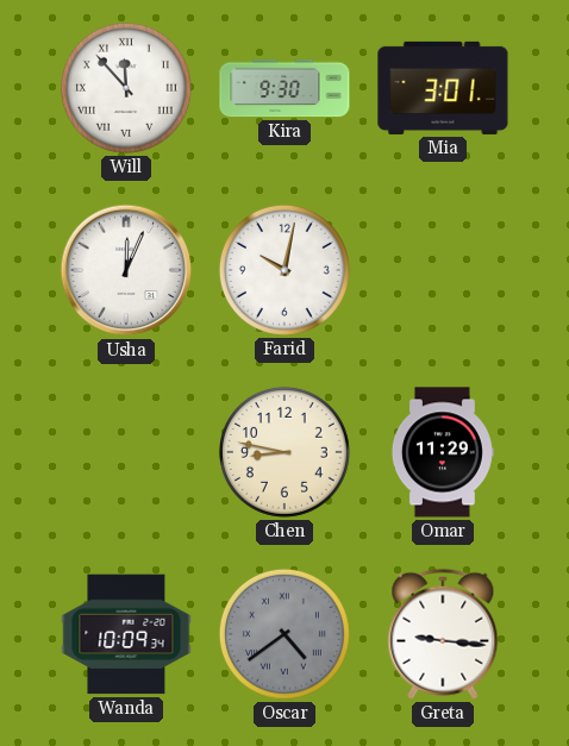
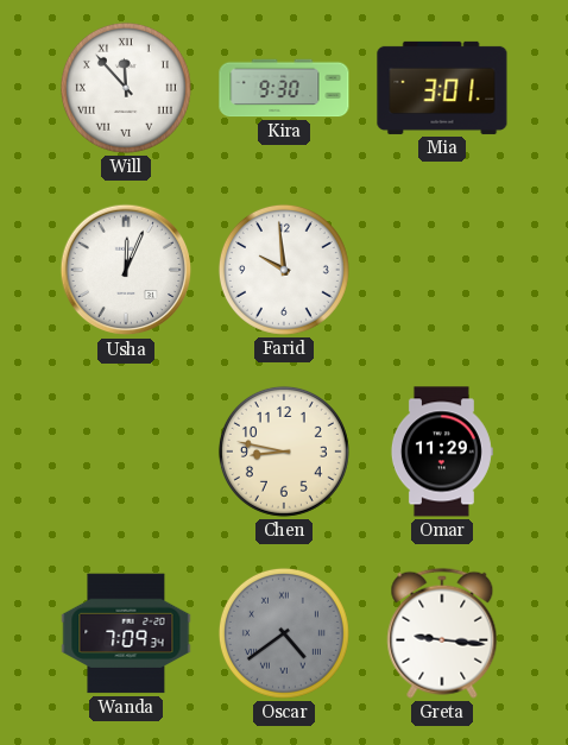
Farid: 10:02 -> 9:59
Wanda: 10:09 -> 7:09
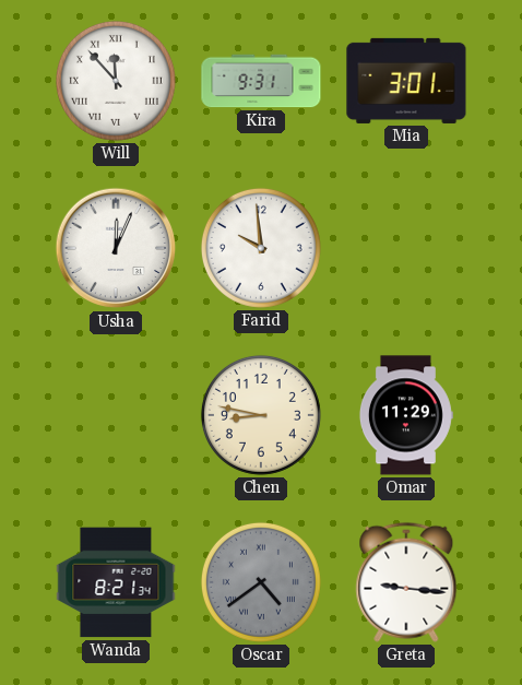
Kira: 9:30 -> 9:31
Wanda: 7:09 -> 8:21
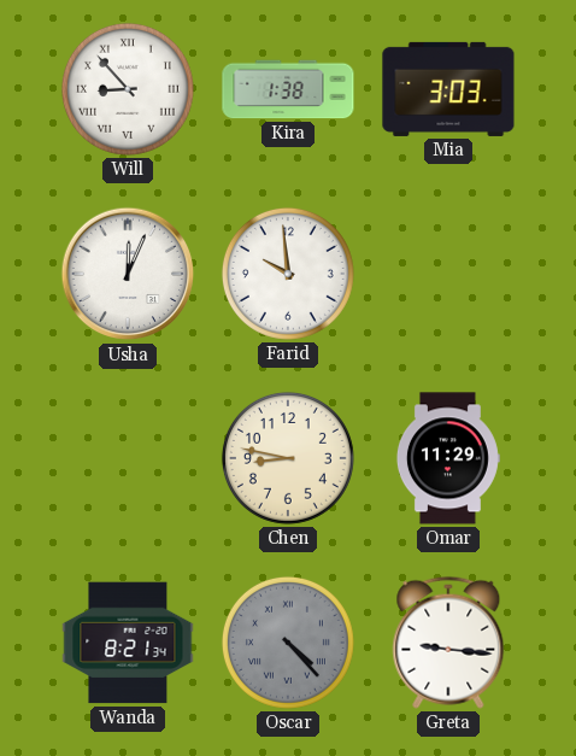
Will: 11:53 -> 8:53
Kira: 9:31 -> 1:38
Mia: 3:01 -> 3:03
Oscar: 4:39 -> 4:23
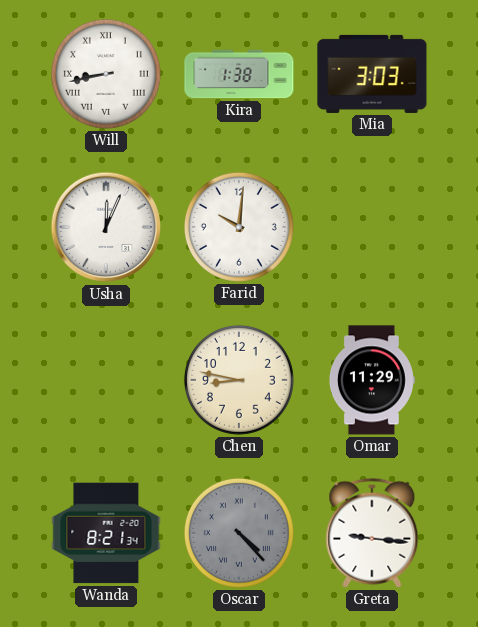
Will: 8:53 -> 8:43
Farid: 9:59 -> 10:01
